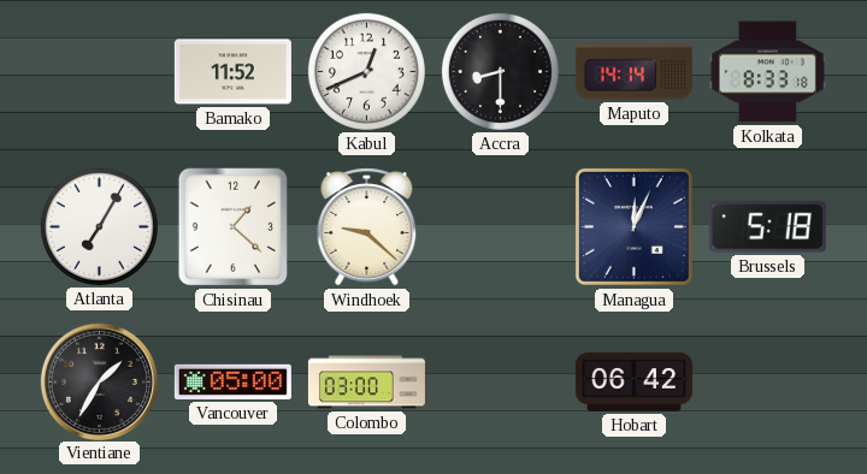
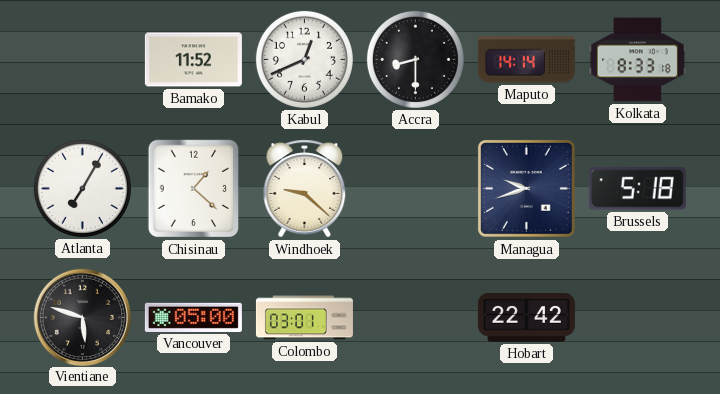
Managua: 12:04 -> 9:42
Vientiane: 1:35 -> 5:48
Colombo: 03:00 -> 03:01
Hobart: 06:42 -> 22:42
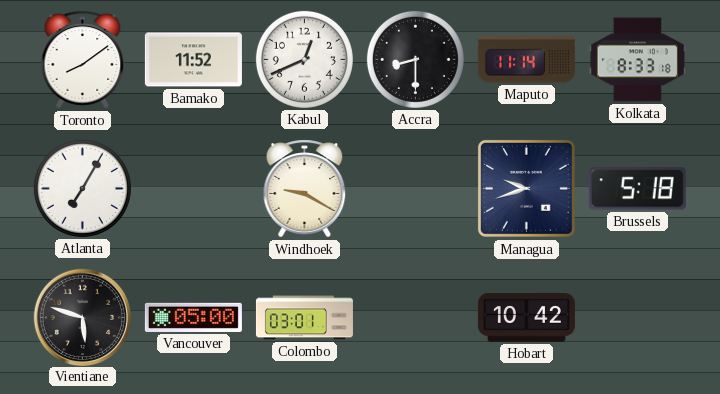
Toronto: none -> 8:09
Maputo: 14:14 -> 11:14
Chisinau: 1:22 -> none
Windhoek: 9:22 -> 9:20
Hobart: 22:42 -> 10:42
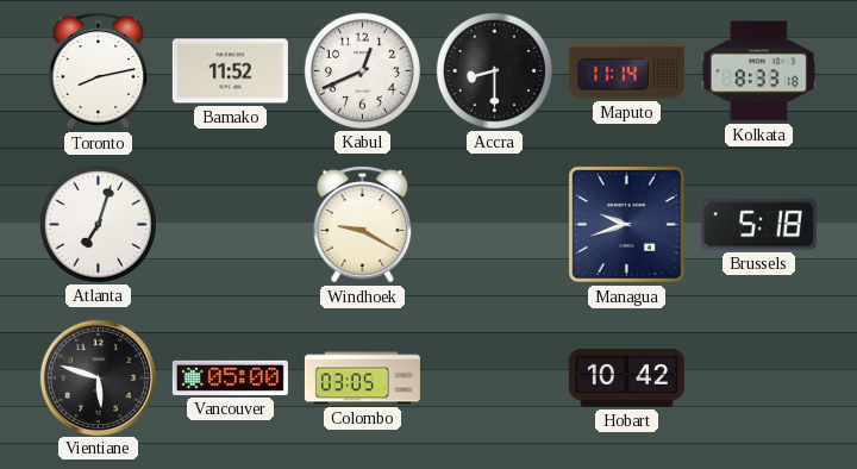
Toronto: 8:09 -> 8:13
Atlanta: 7:05 -> 7:03
Colombo: 03:01 -> 03:05
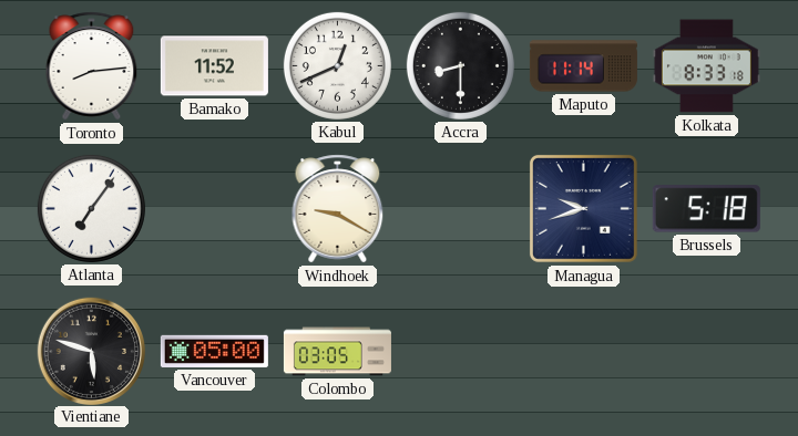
Toronto: 8:13 -> 8:14
Atlanta: 7:03 -> 7:06
Hobart: 10:42 -> none
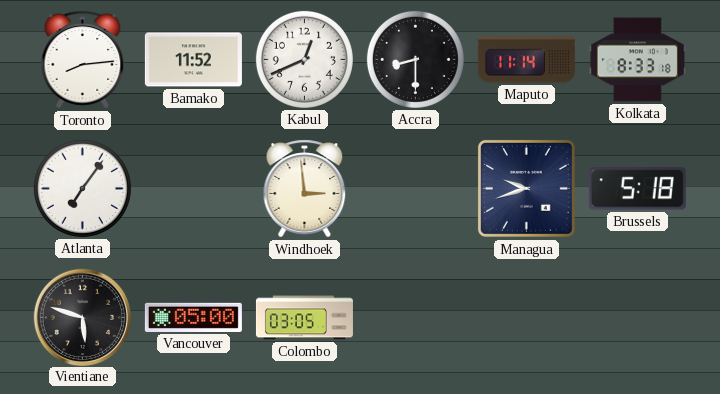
Windhoek: 9:20 -> 2:59
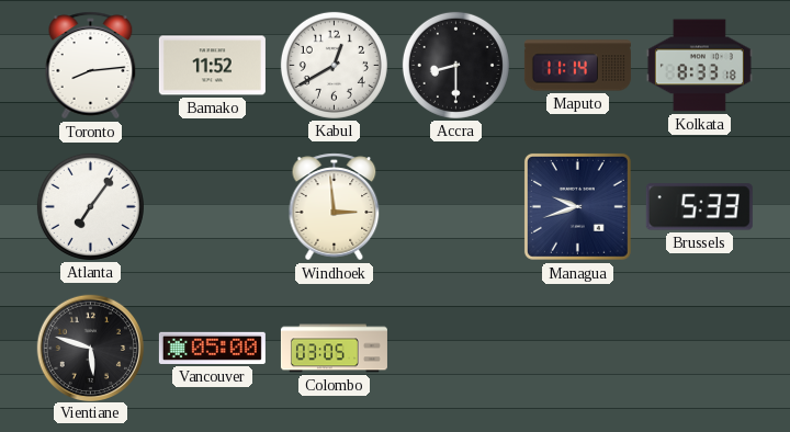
Kabul: 12:41 -> 12:40
Brussels: 5:18 -> 5:33
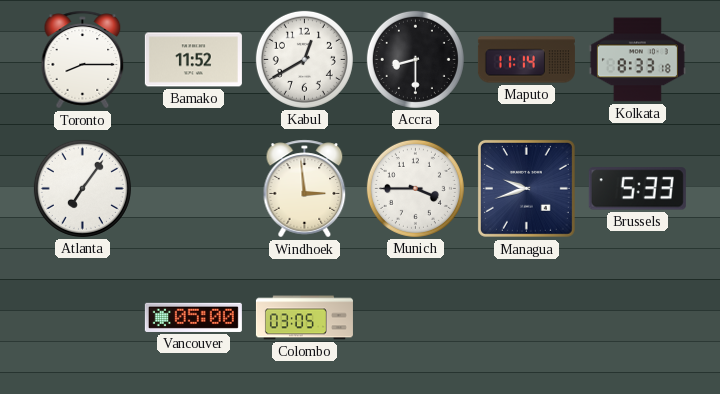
Toronto: 8:14 -> 8:15
Munich: none -> 3:45
Vientiane: 5:48 -> none
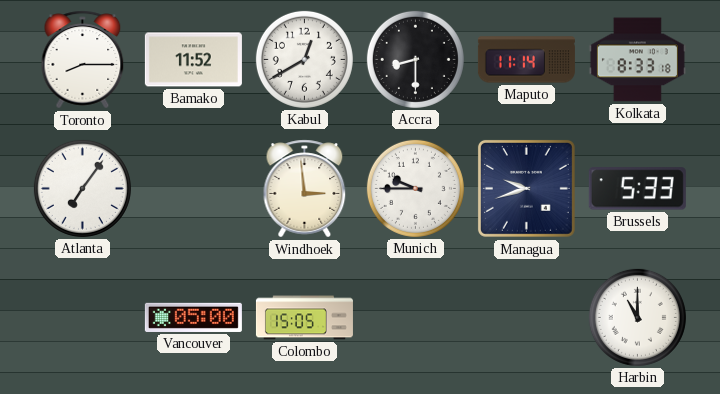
Munich: 3:45 -> 9:45
Colombo: 03:05 -> 15:05
Harbin: none -> 11:00
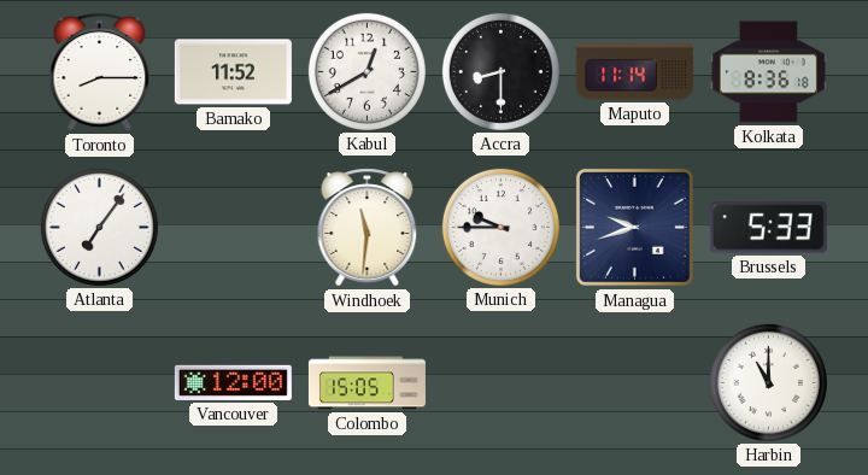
Kolkata: 8:33 -> 8:36
Windhoek: 2:59 -> 11:31
Vancouver: 05:00 -> 12:00
